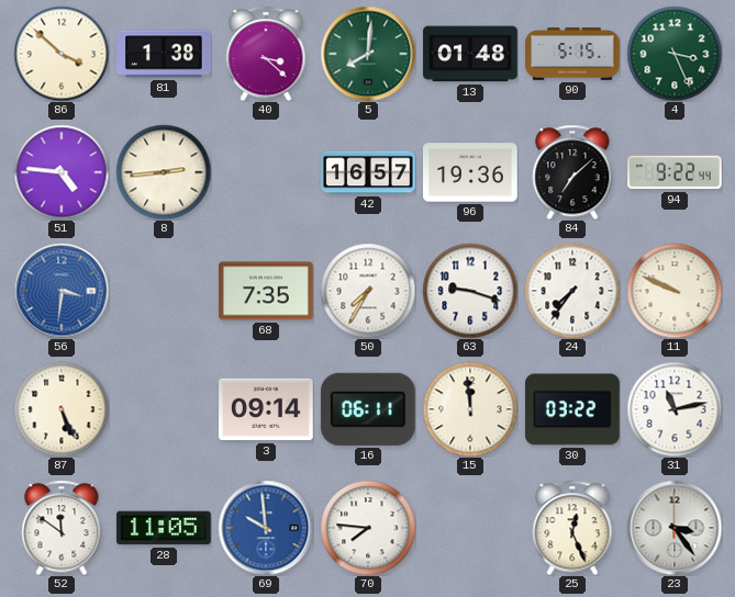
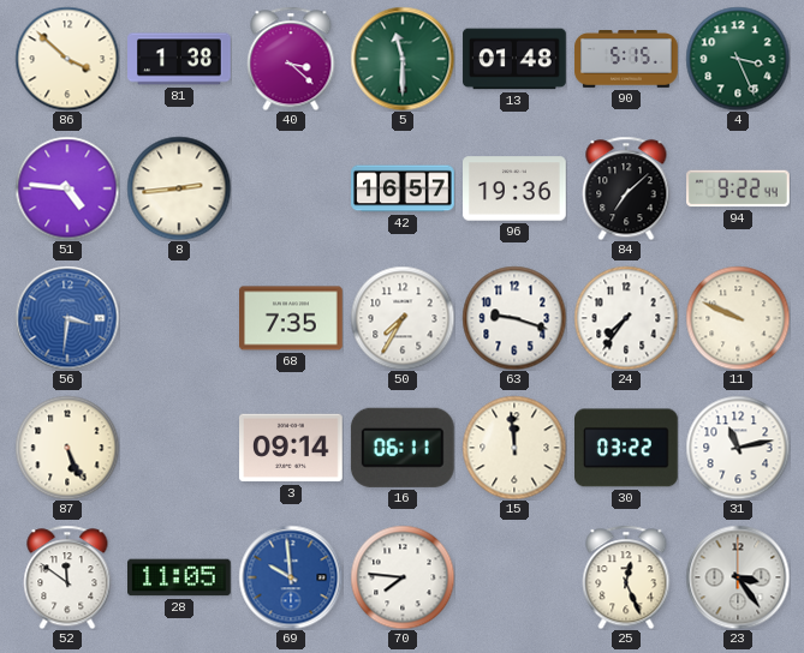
5: 8:01 -> 11:30
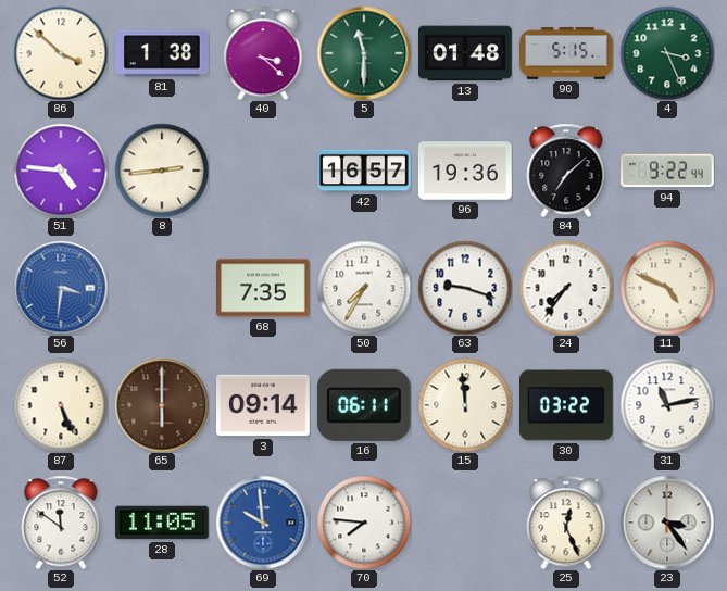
11: 9:49 -> 4:49
65: none -> 6:00
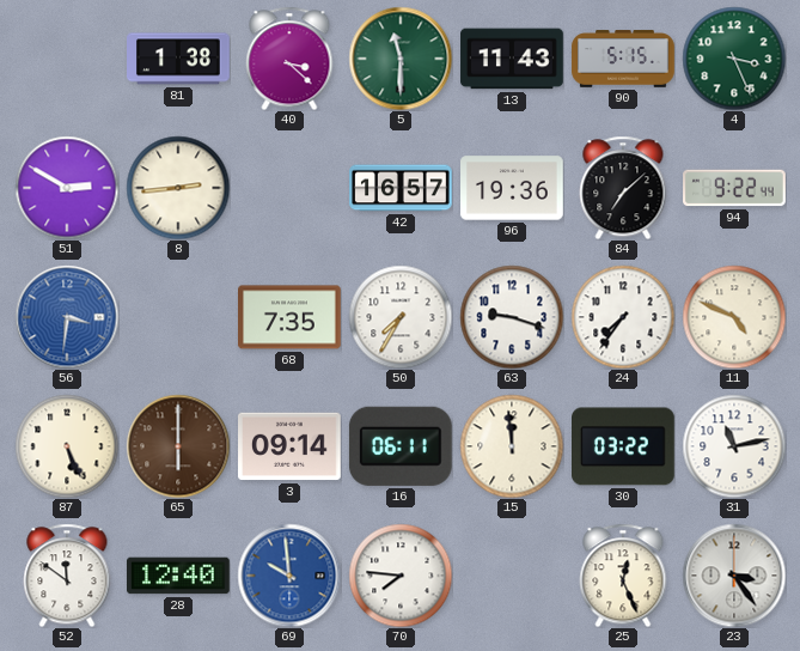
86: 3:52 -> none
13: 01:48 -> 11:43
51: 4:46 -> 2:50
28: 11:05 -> 12:40
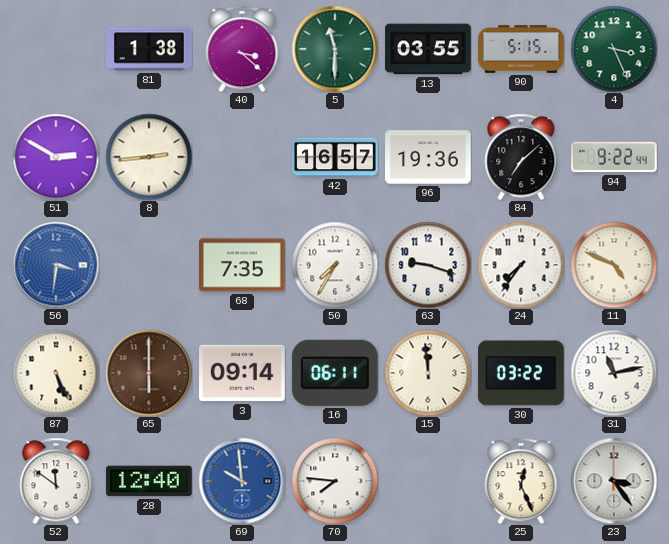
13: 11:43 -> 03:55
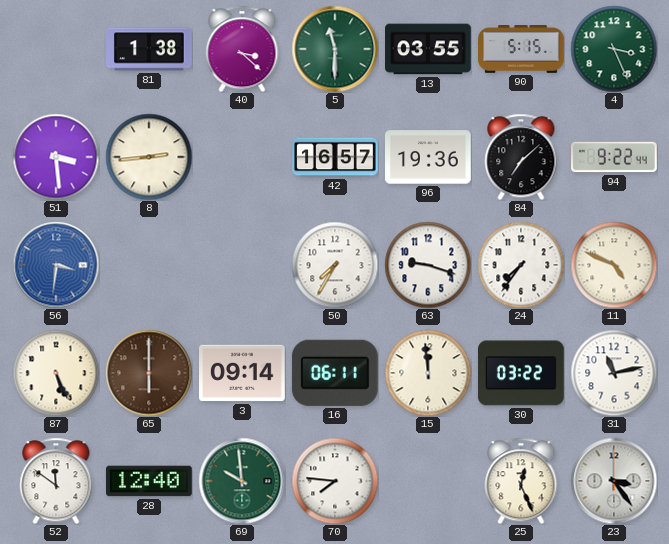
51: 2:50 -> 3:29
68: 7:35 -> none
69 dial: blue -> green
